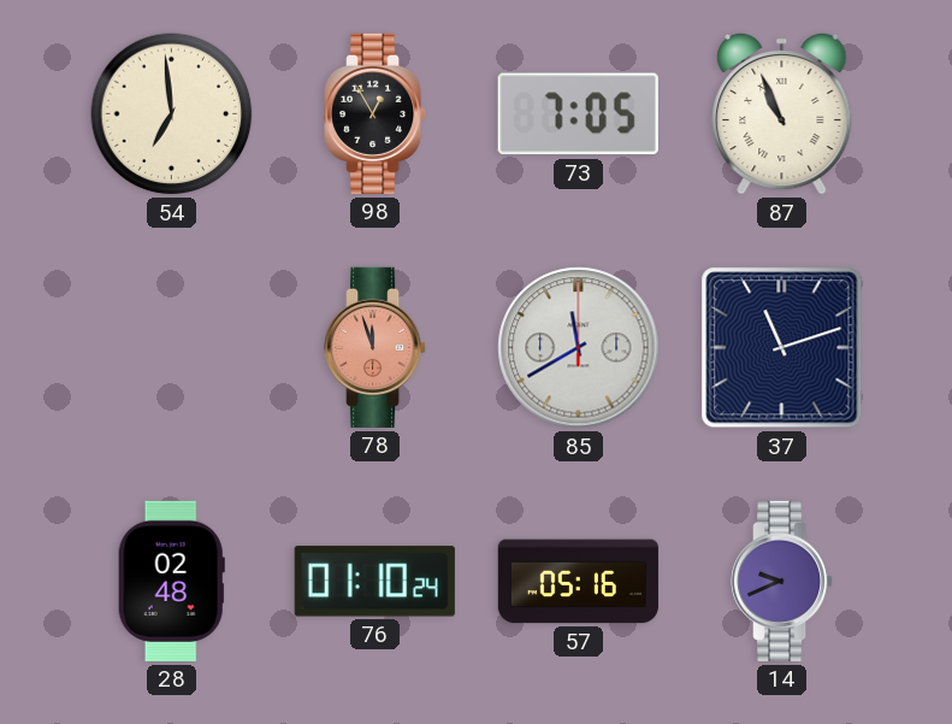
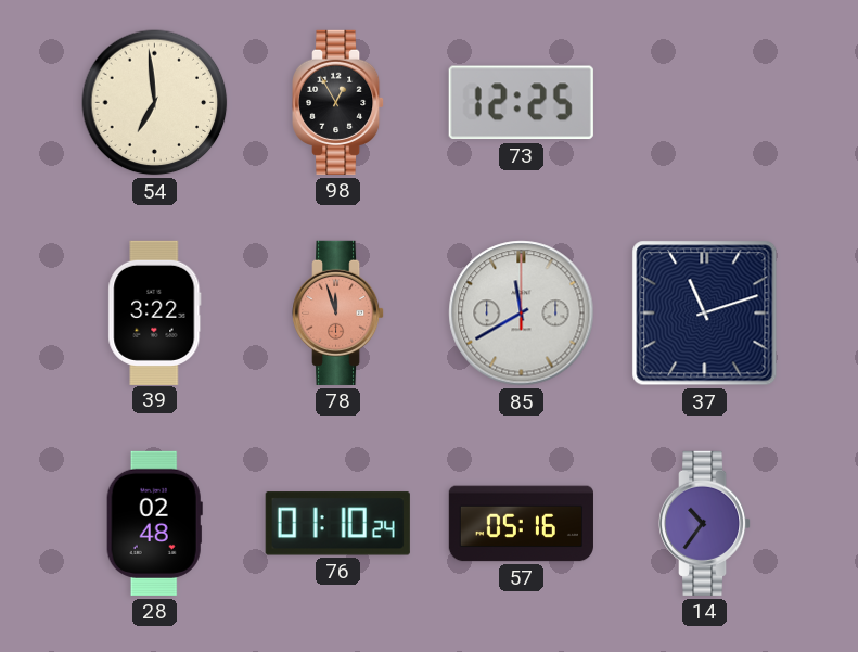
73: 7:05 -> 12:25
87: 10:56 -> none
39: none -> 3:22
14: 9:41 -> 10:36
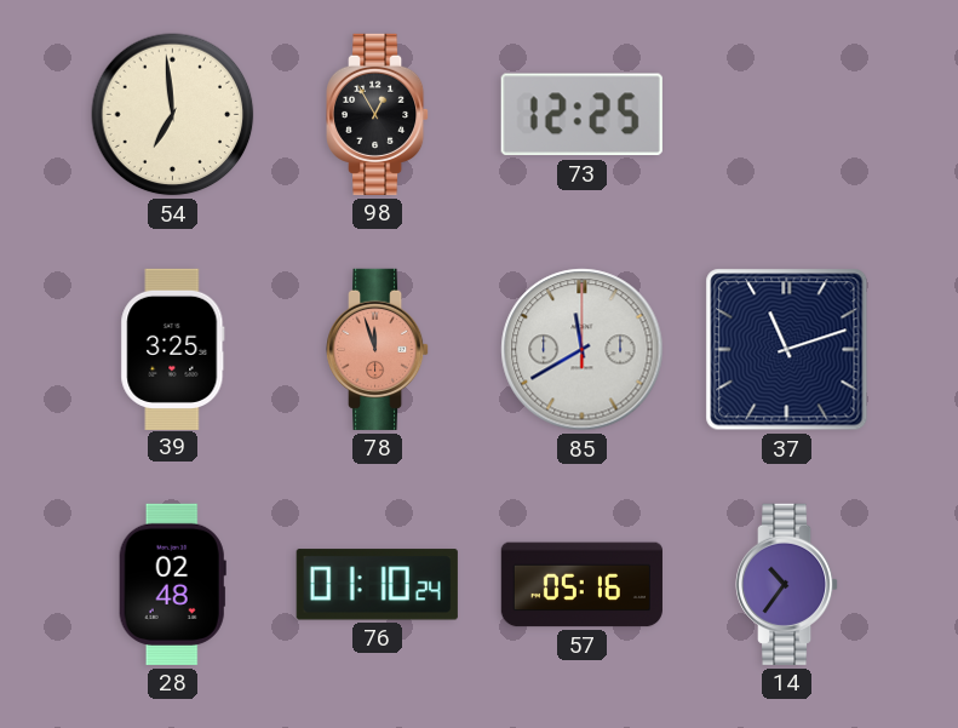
39: 3:22 -> 3:25
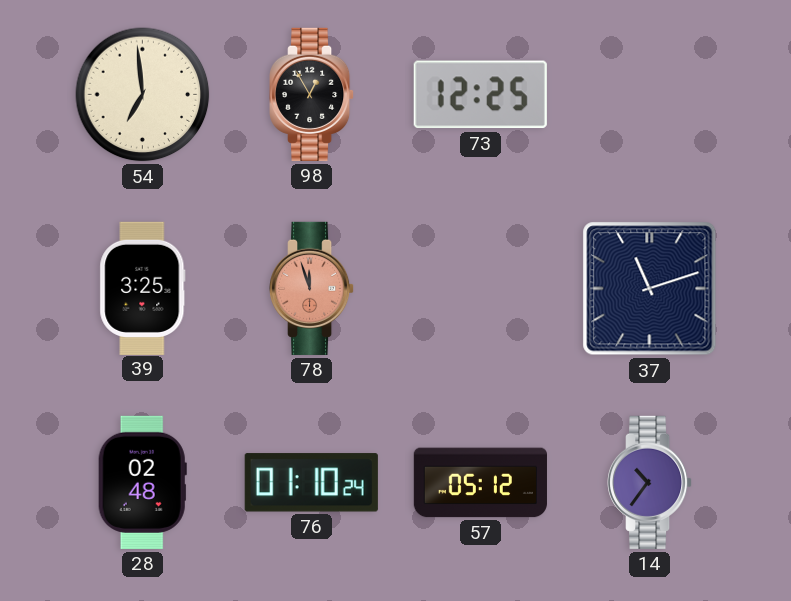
85: 11:40 -> none
57: 05:16 -> 05:12
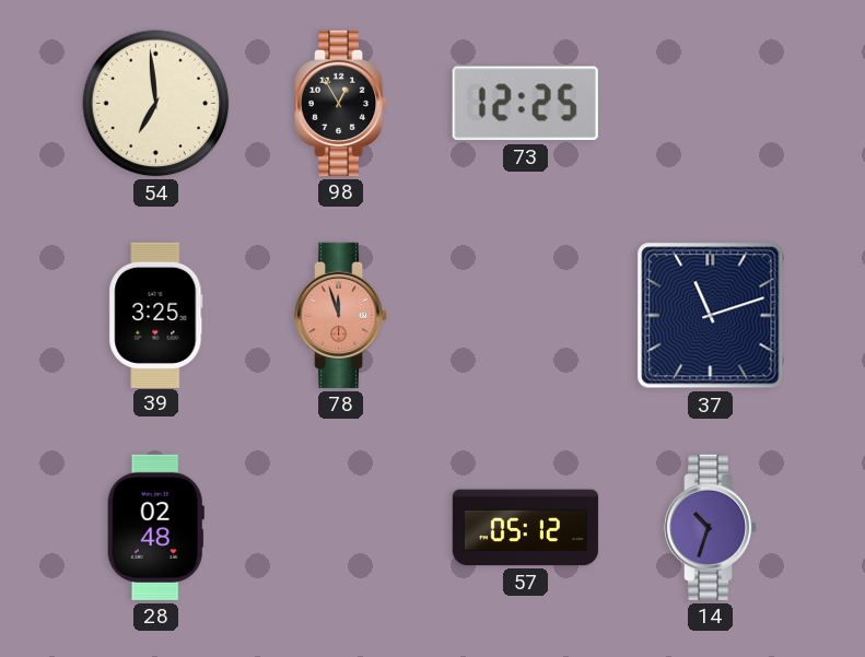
76: 01:10 -> none
14: 10:36 -> 10:33
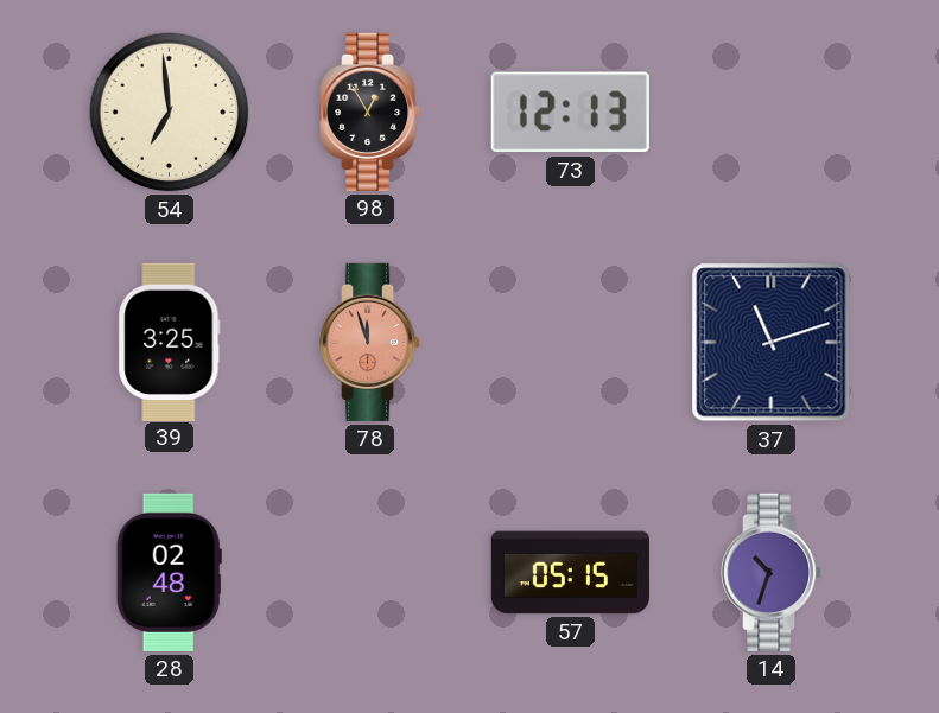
73: 12:25 -> 12:13
57: 05:12 -> 05:15
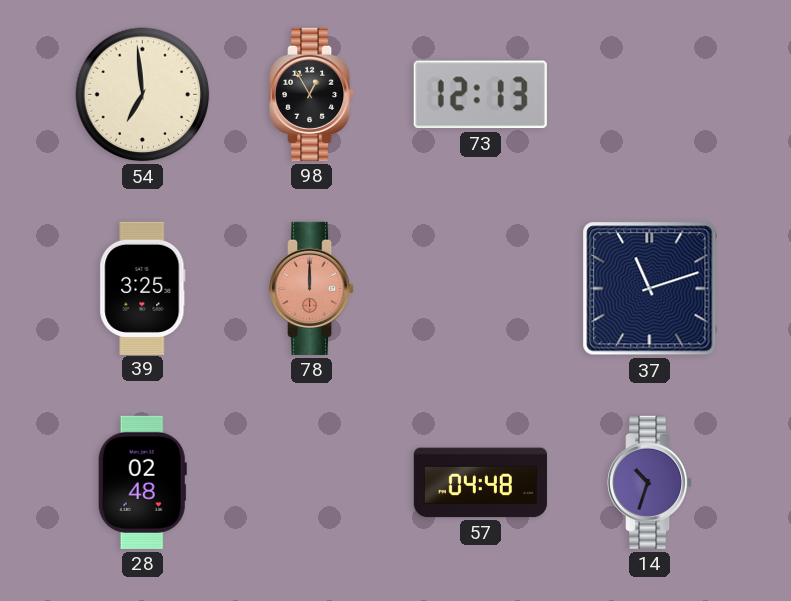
78: 11:57 -> 12:00
57: 05:15 -> 04:48
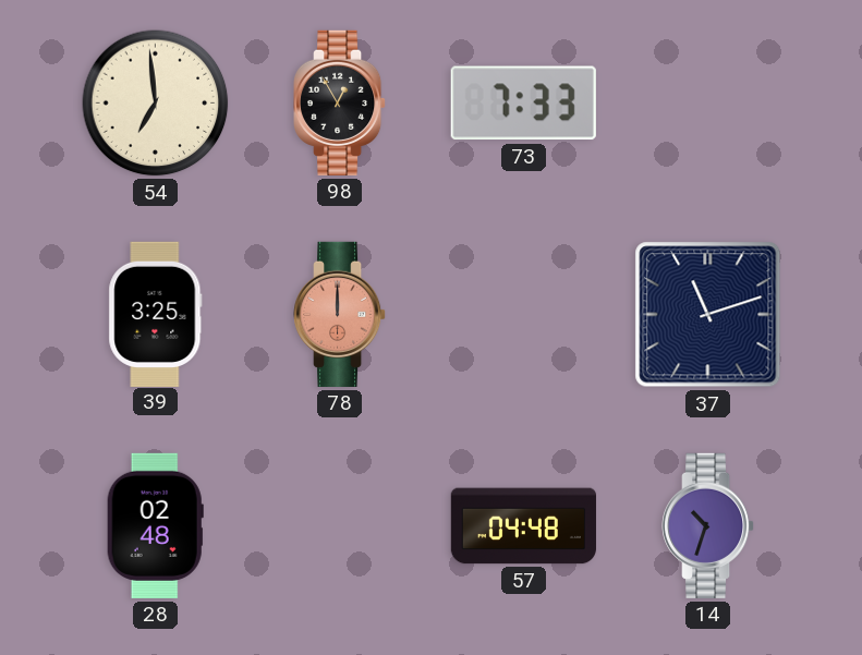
73: 12:13 -> 7:33
